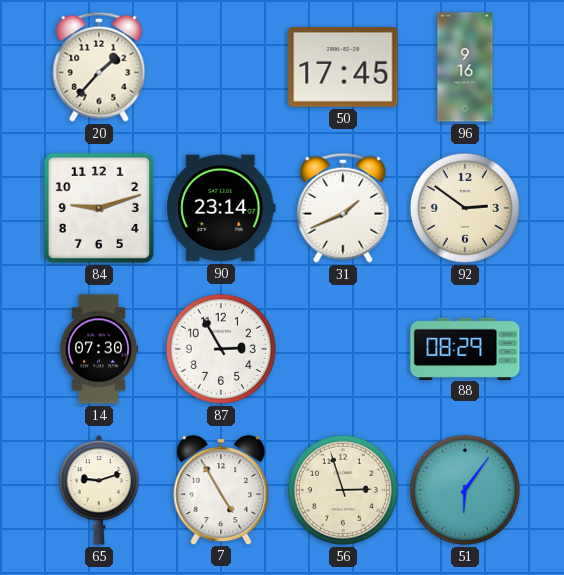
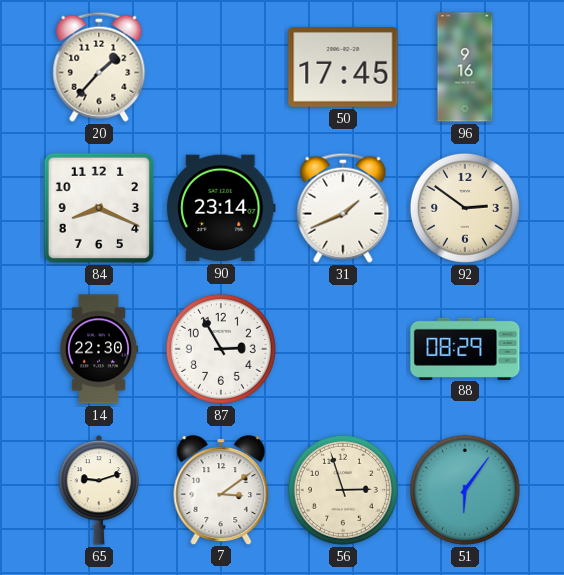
84: 9:12 -> 8:19
14: 07:30 -> 22:30
7: 4:55 -> 3:09
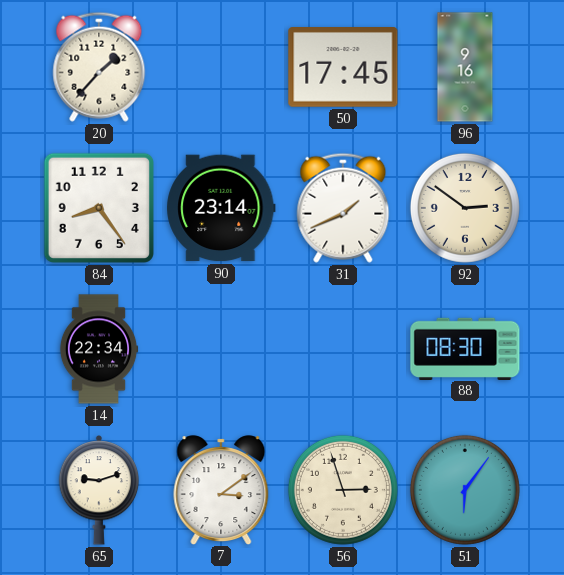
84: 8:19 -> 8:24
14: 22:30 -> 22:34
87: 2:55 -> none
88: 08:29 -> 08:30
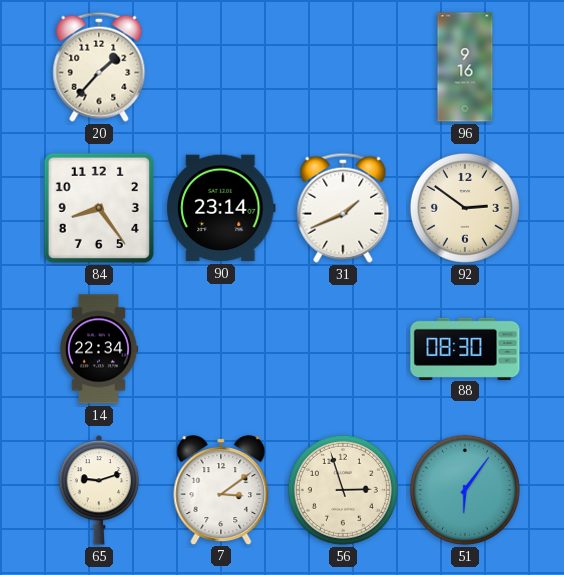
50: 17:45 -> none
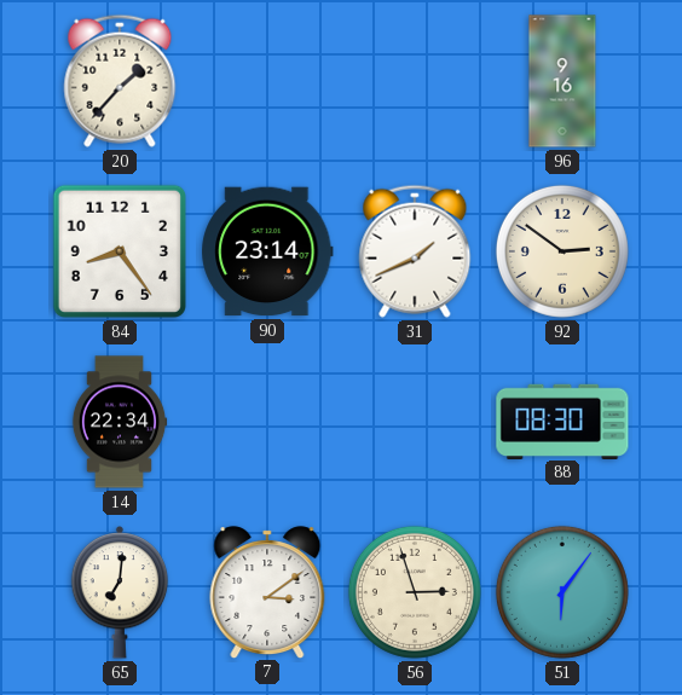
65: 9:12 -> 7:01
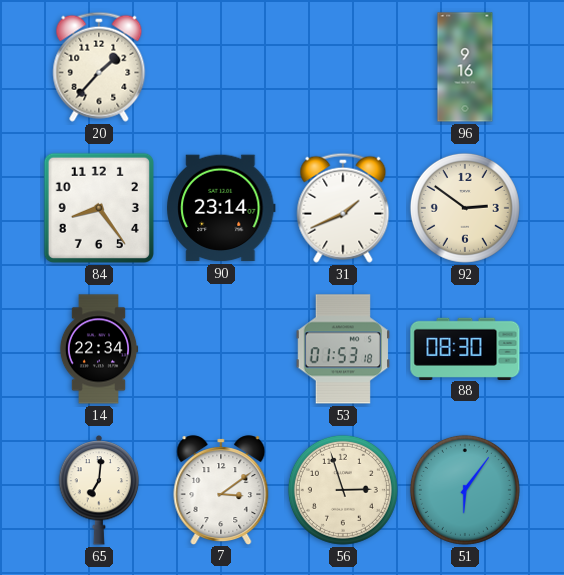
53: none -> 01:53
